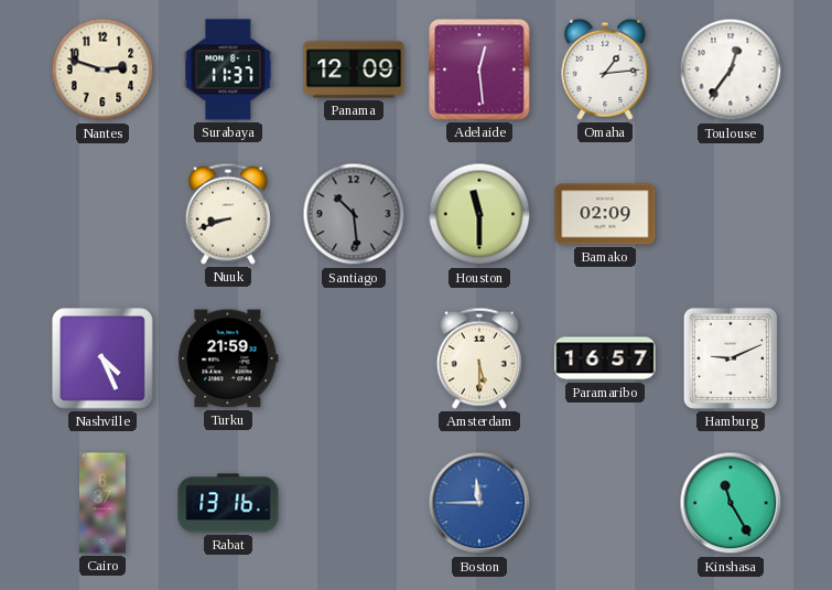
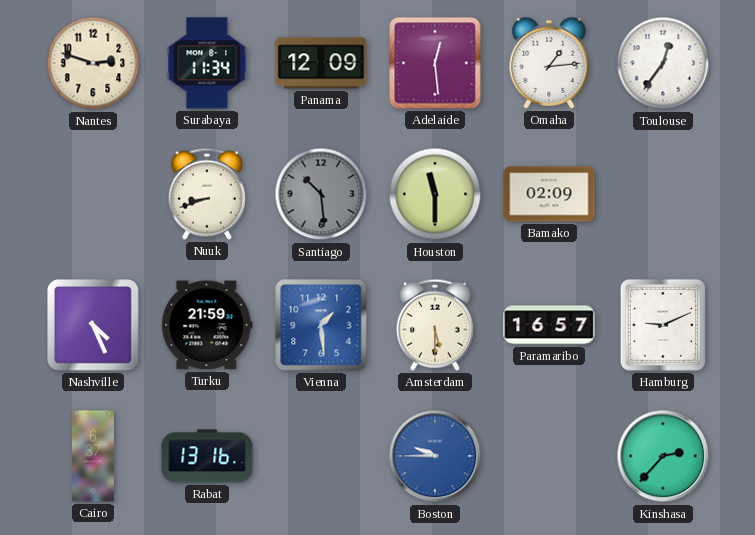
Surabaya: 11:37 -> 11:34
Vienna: none -> 1:29
Boston: 11:45 -> 9:45
Kinshasa: 11:25 -> 2:37
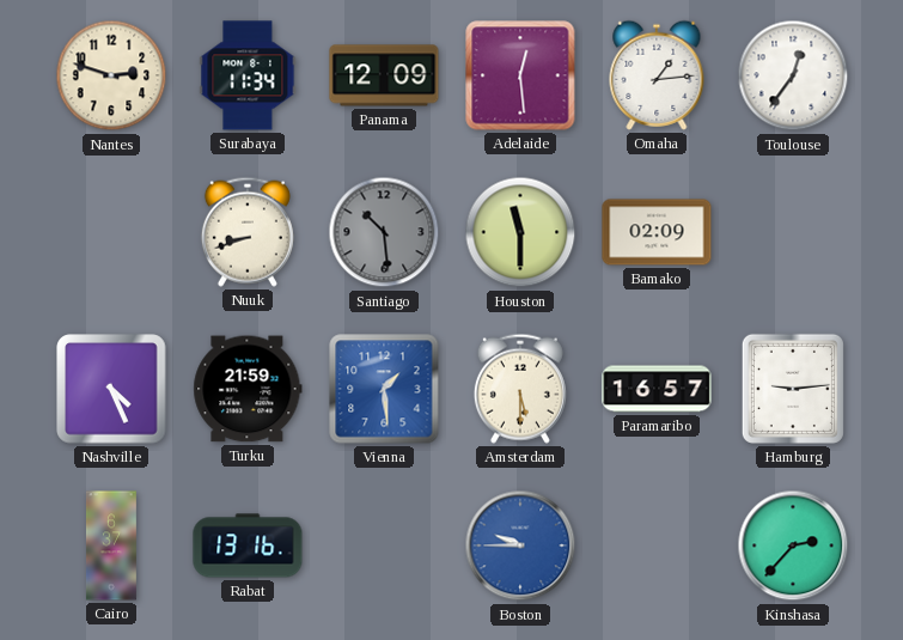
Hamburg: 9:11 -> 9:14
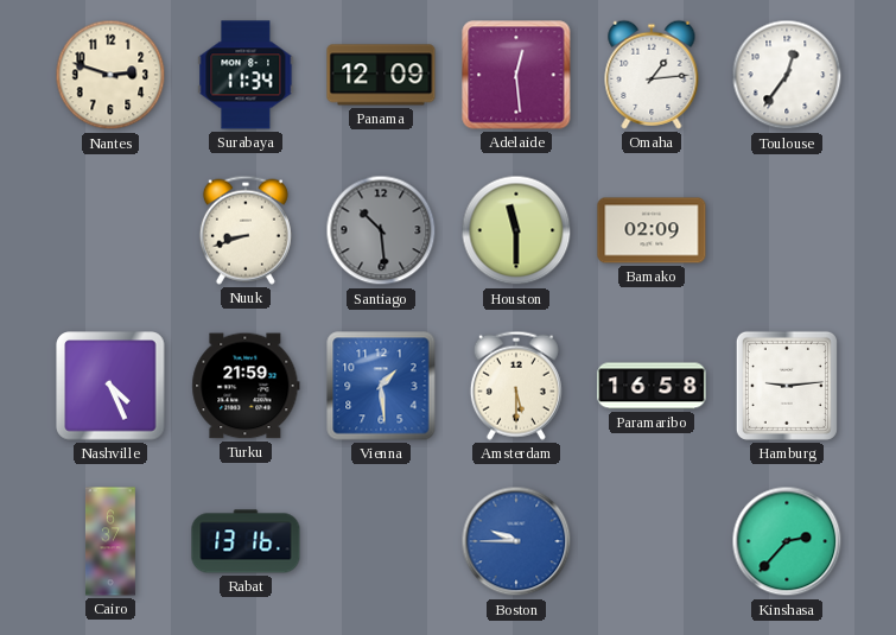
Paramaribo: 16:57 -> 16:58
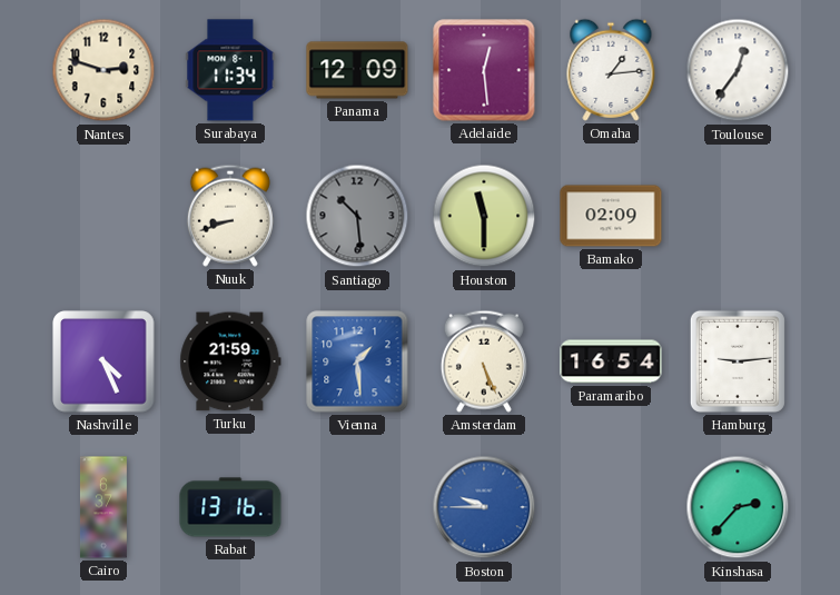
Amsterdam: 5:30 -> 5:26
Paramaribo: 16:58 -> 16:54
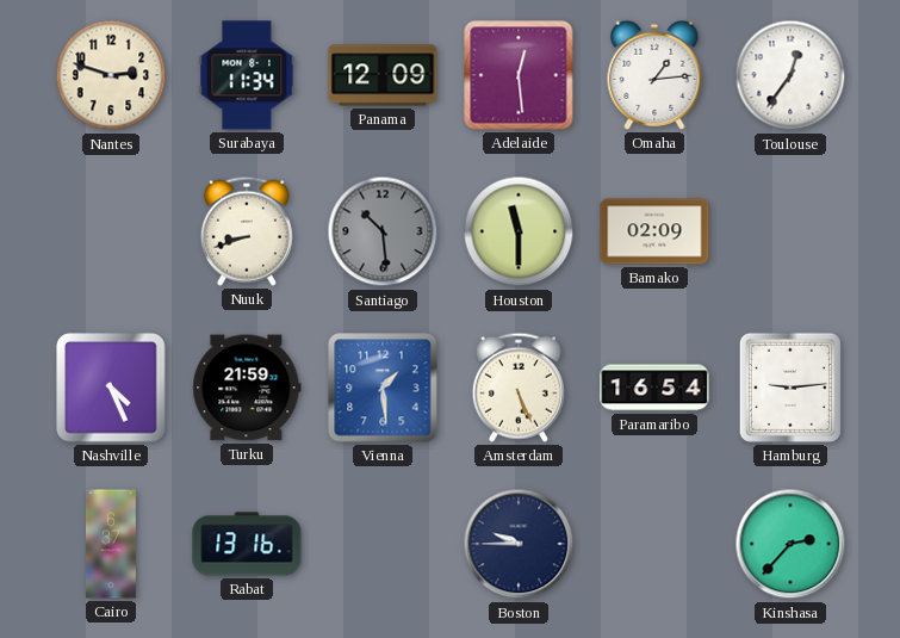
Boston dial: blue -> navy
